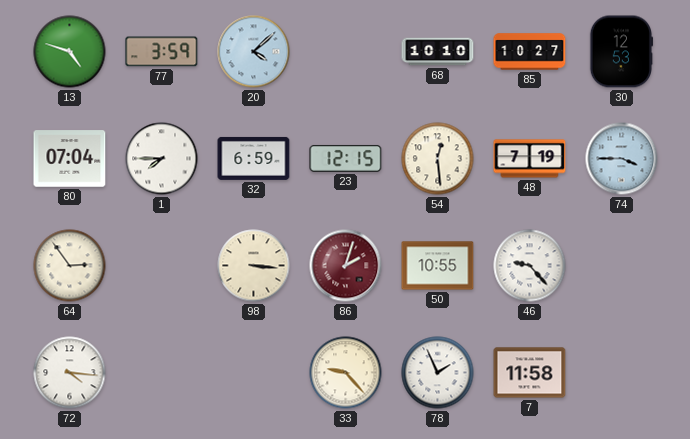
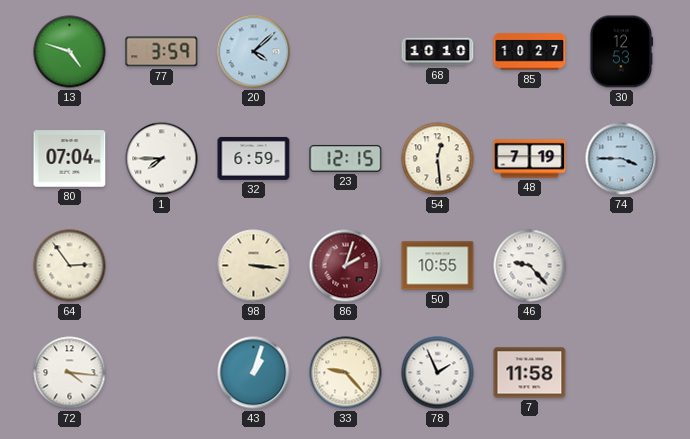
43: none -> 1:03
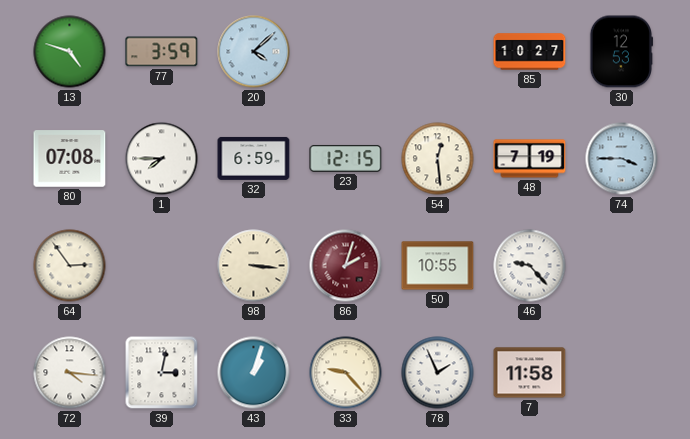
68: 10:10 -> none
80: 07:04 -> 07:08
39: none -> 3:02
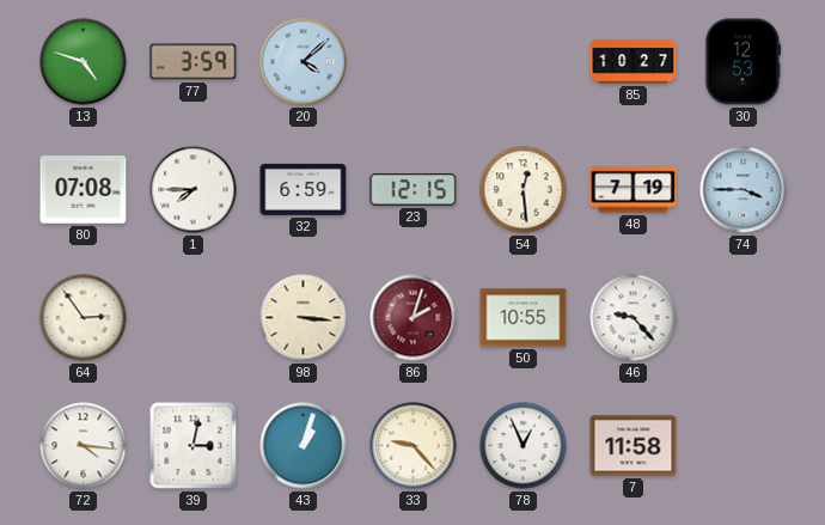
78: 1:56 -> 12:56
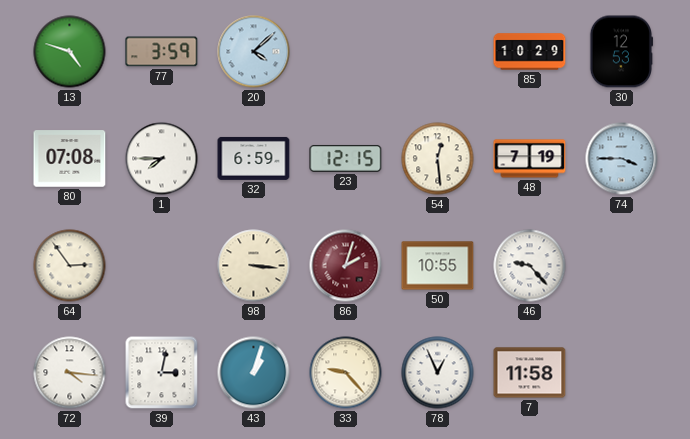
85: 10:27 -> 10:29
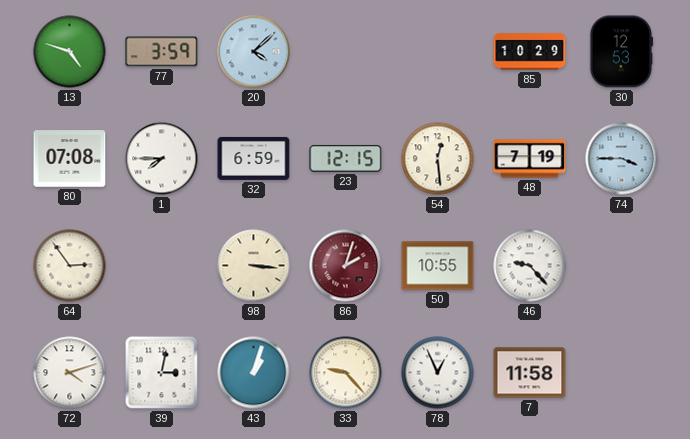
72: 4:16 -> 4:12
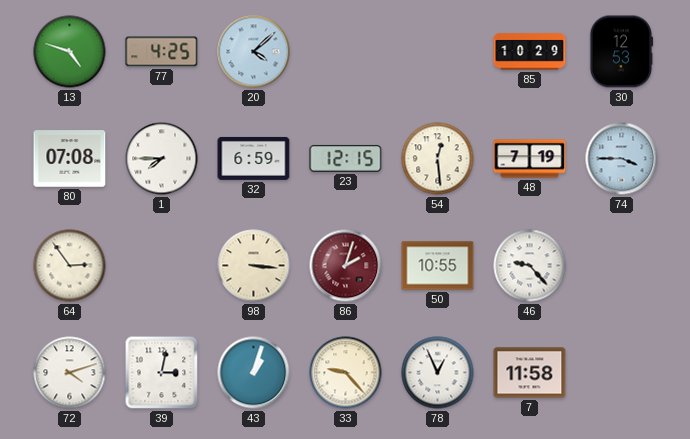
77: 3:59 -> 4:25
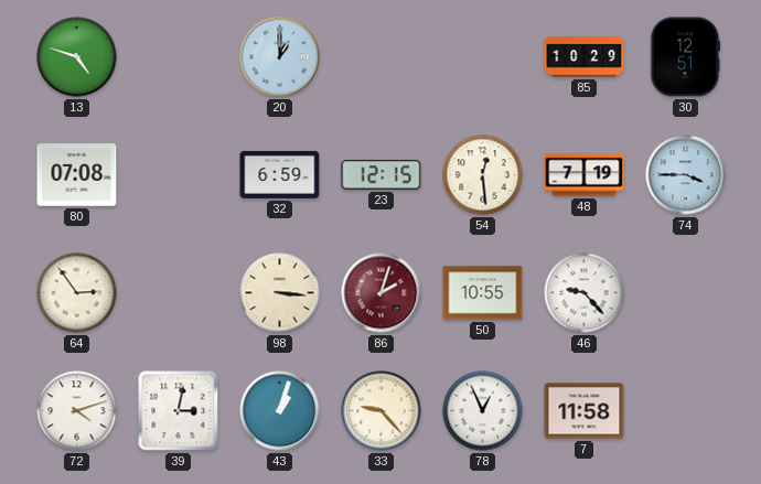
77: 4:25 -> none
20: 4:08 -> 1:00
30: 12:53 -> 12:51
1: 7:45 -> none
